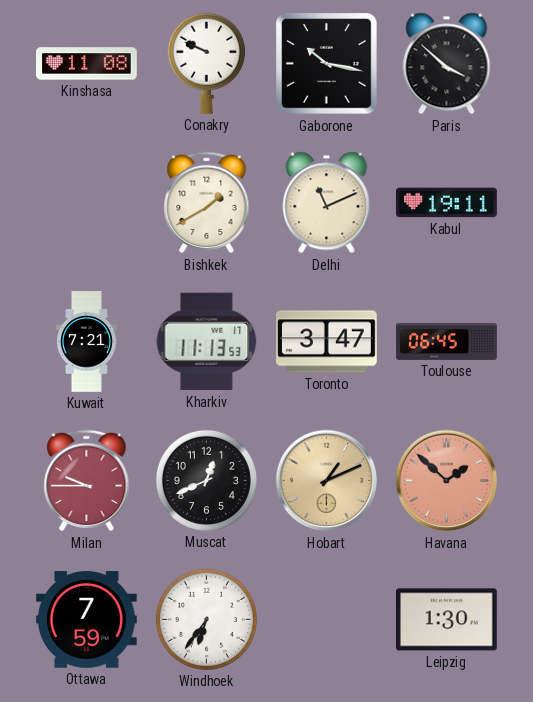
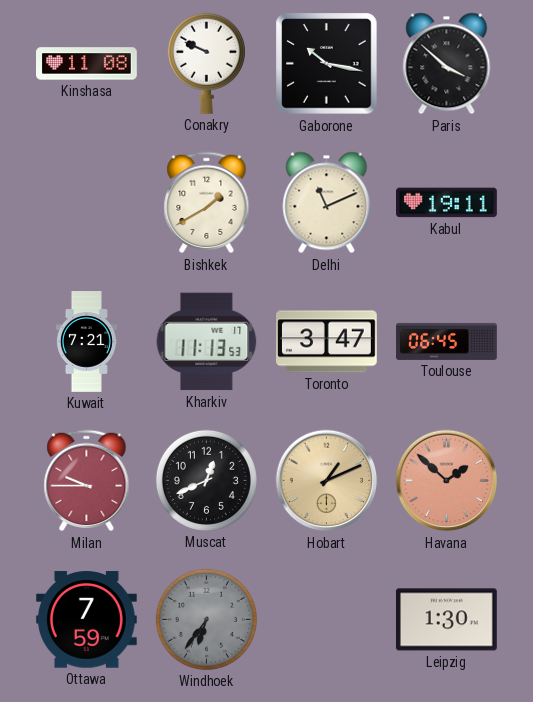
Windhoek dial: white -> grey
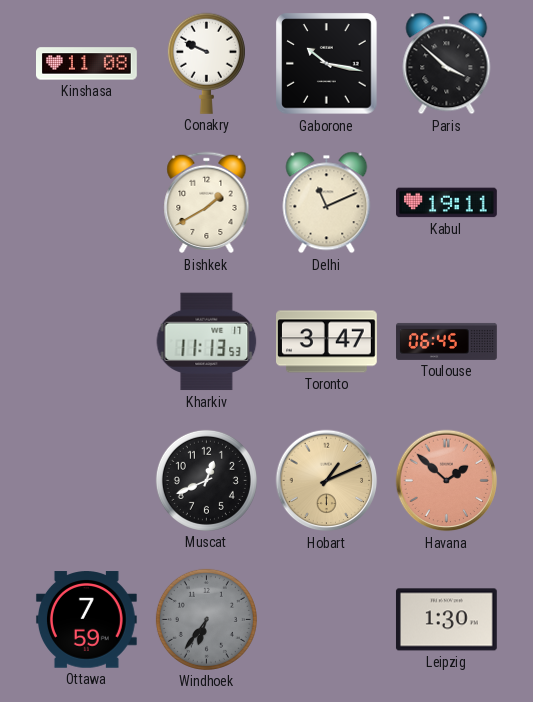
Kuwait: 7:21 -> none
Milan: 9:45 -> none
